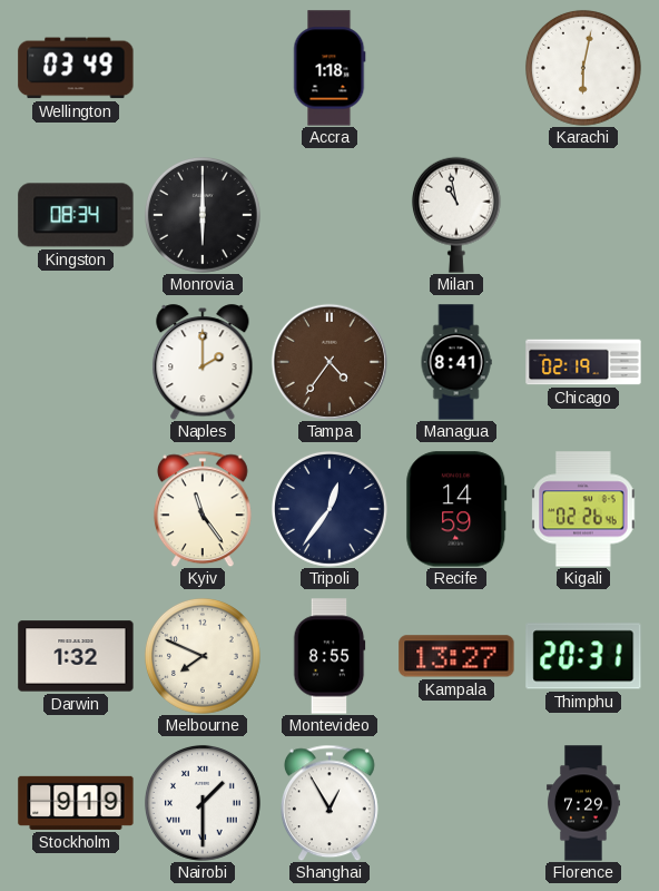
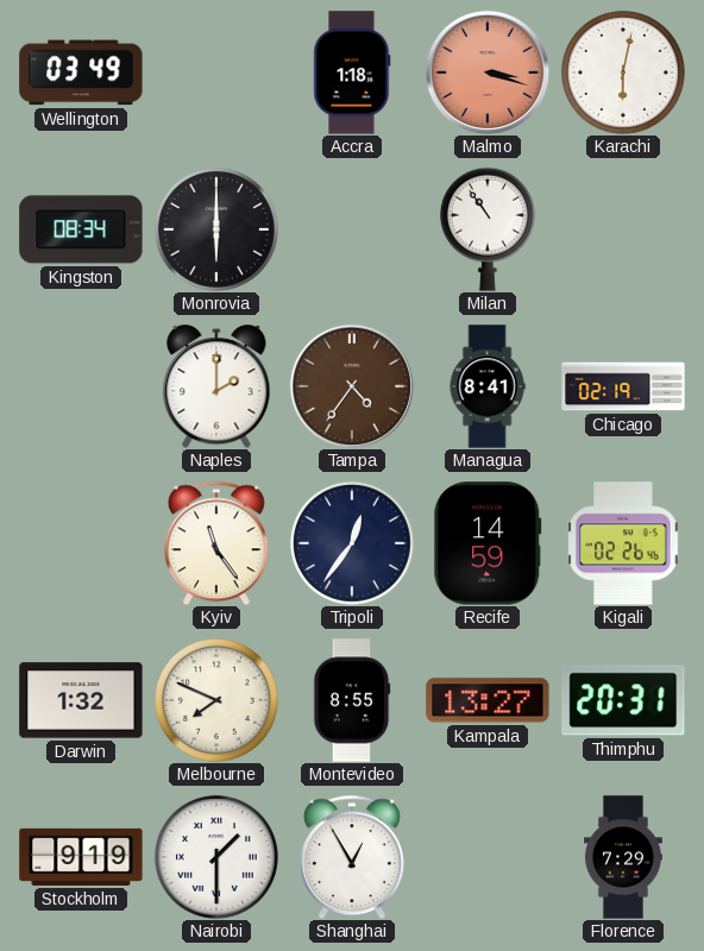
Malmo: none -> 3:18
Milan: 10:58 -> 10:54
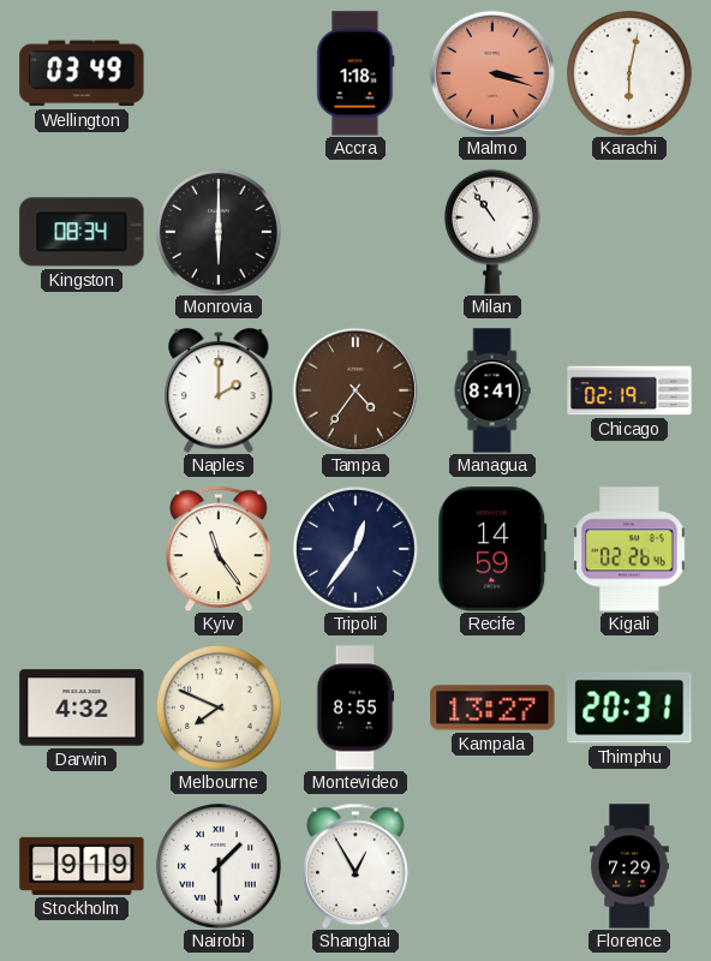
Darwin: 1:32 -> 4:32
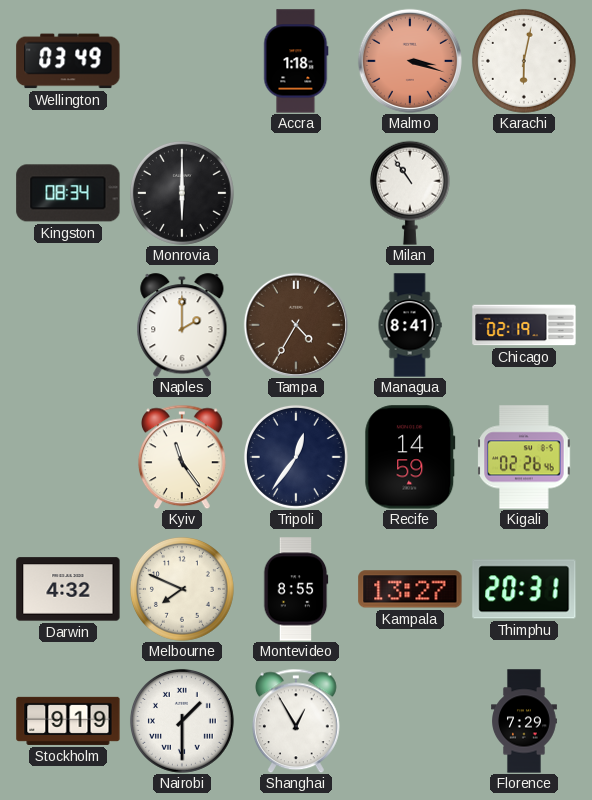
Tampa: 4:36 -> 4:35
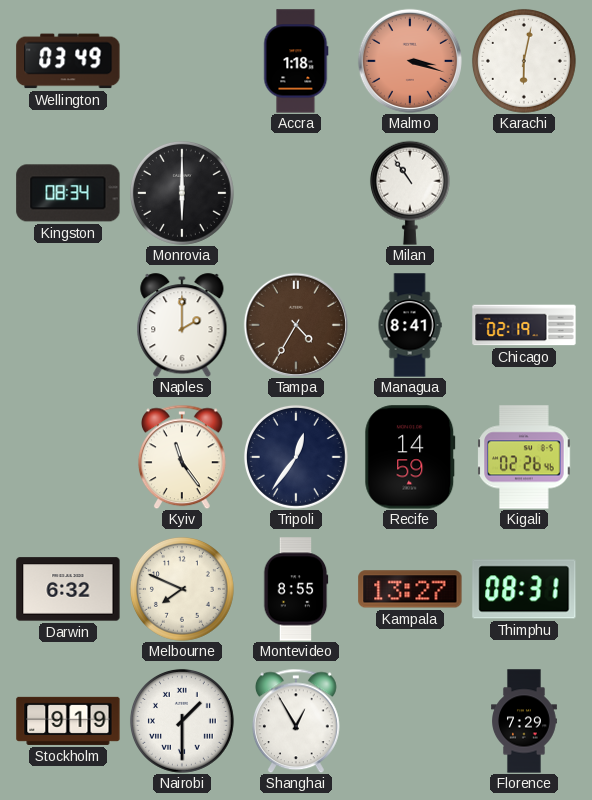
Darwin: 4:32 -> 6:32
Thimphu: 20:31 -> 08:31
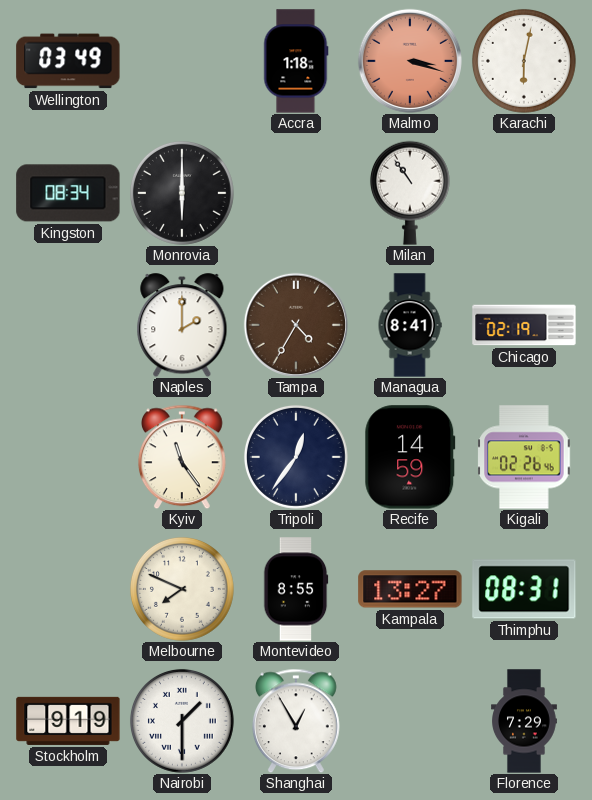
Darwin: 6:32 -> none
